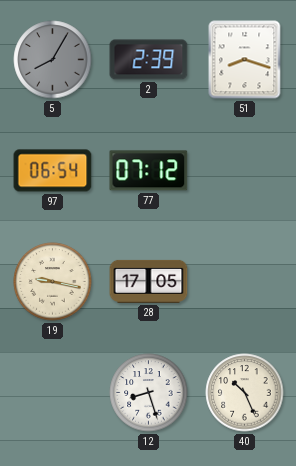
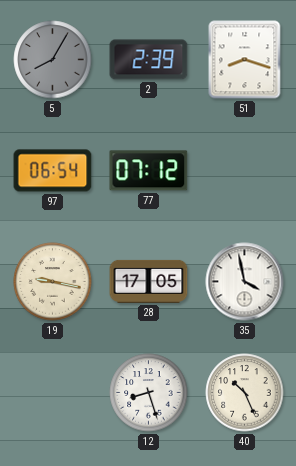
35: none -> 3:58
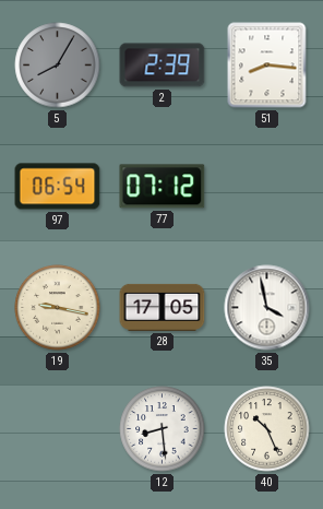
51: 8:18 -> 8:16
12: 8:27 -> 8:29
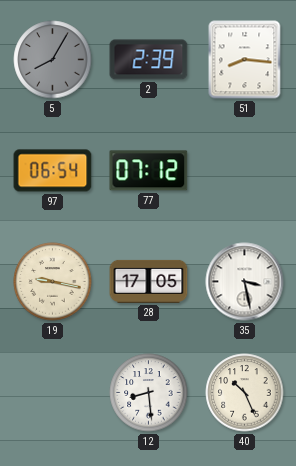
35: 3:58 -> 3:28
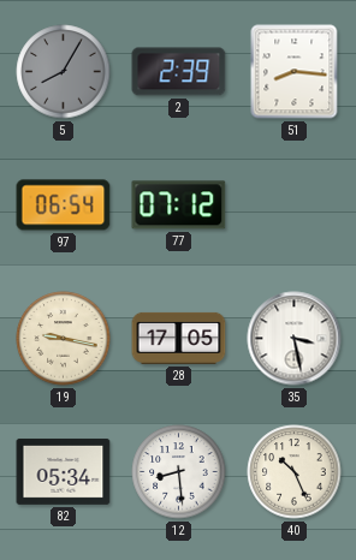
82: none -> 05:34
